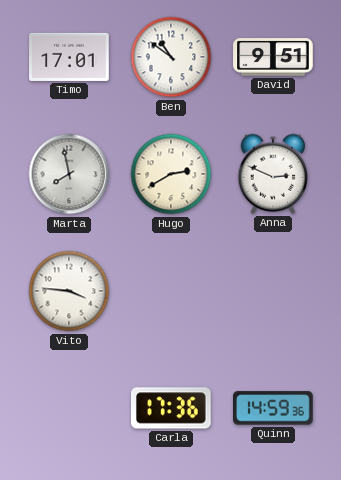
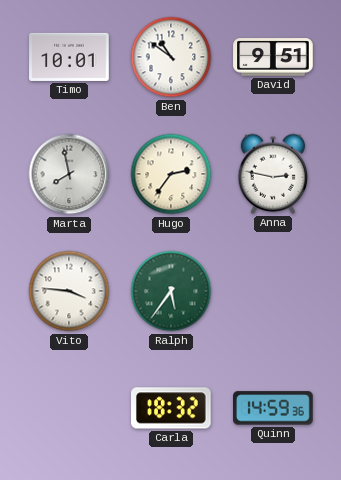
Timo: 17:01 -> 10:01
Hugo: 2:40 -> 2:36
Anna: 2:49 -> 2:47
Ralph: none -> 5:36
Carla: 17:36 -> 18:32
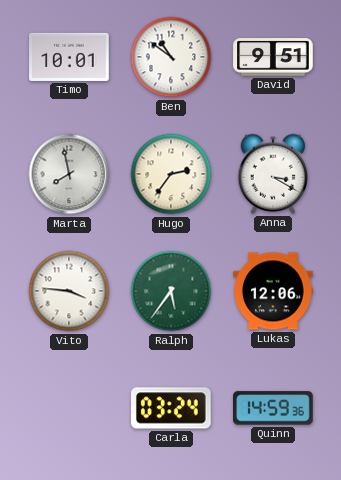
Anna: 2:47 -> 3:20
Lukas: none -> 12:06
Carla: 18:32 -> 03:24
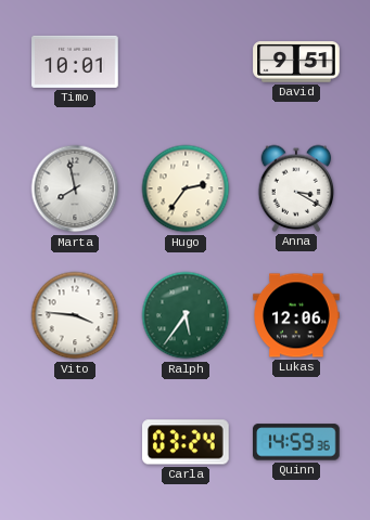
Ben: 10:51 -> none
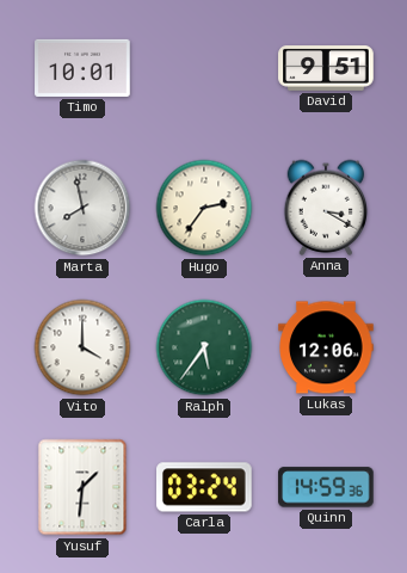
Vito: 3:46 -> 4:00
Yusuf: none -> 1:31
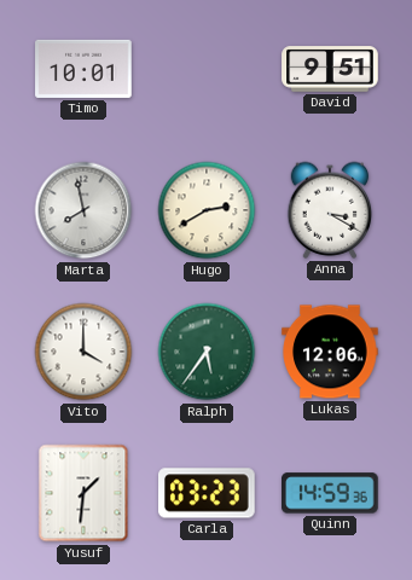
Hugo: 2:36 -> 2:40
Carla: 03:24 -> 03:23
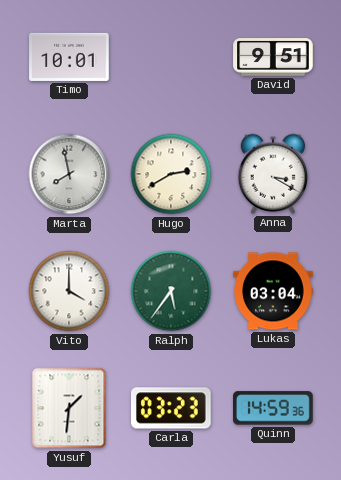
Lukas: 12:06 -> 03:04
